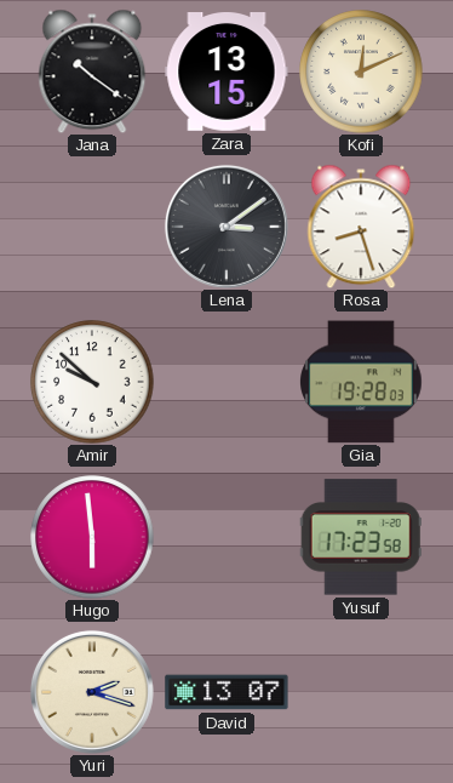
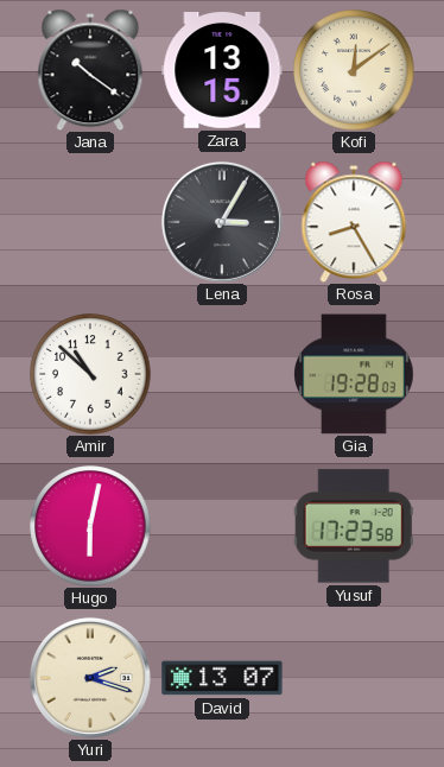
Kofi: 12:11 -> 12:09
Lena: 3:09 -> 3:05
Rosa: 8:27 -> 8:25
Amir: 9:52 -> 10:52
Hugo: 5:59 -> 6:02
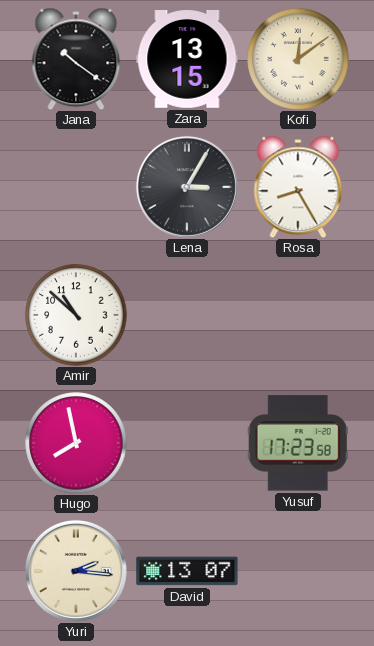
Gia: 19:28 -> none
Hugo: 6:02 -> 7:58
Yuri: 2:18 -> 2:16
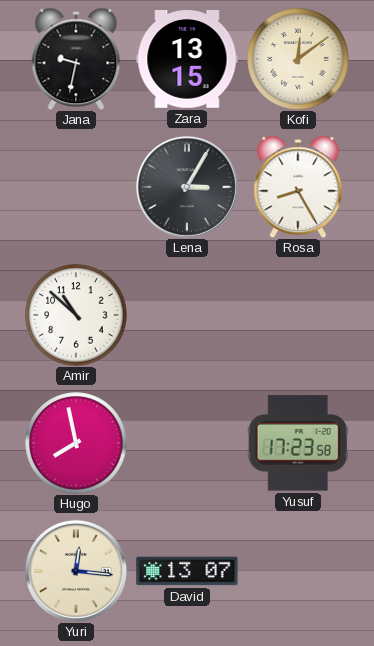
Jana: 10:21 -> 9:32
Yuri: 2:16 -> 12:16
